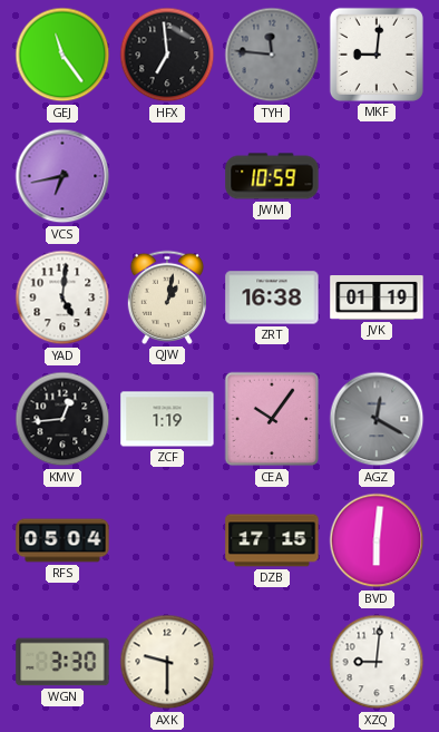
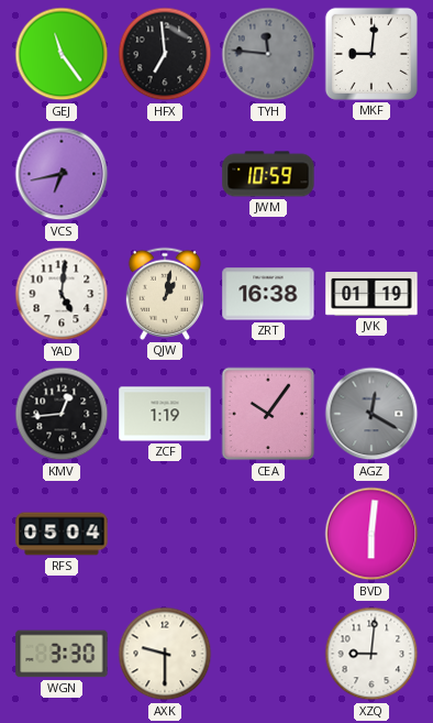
DZB: 17:15 -> none
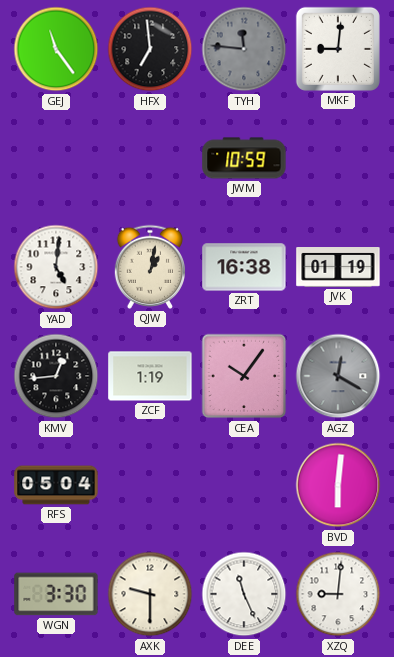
VCS: 6:43 -> none
DEE: none -> 11:26
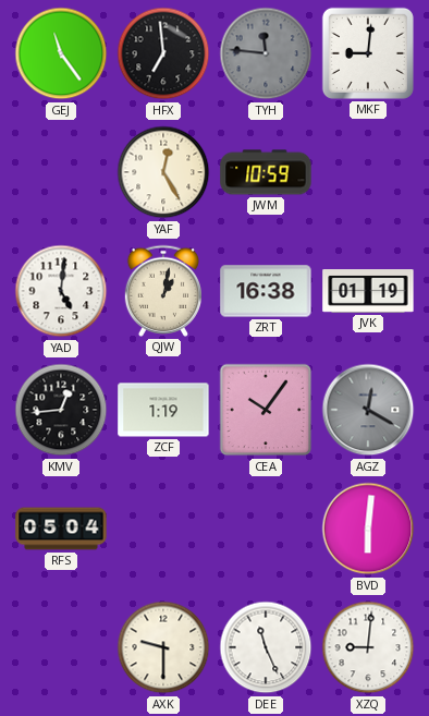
YAF: none -> 12:25
WGN: 3:30 -> none
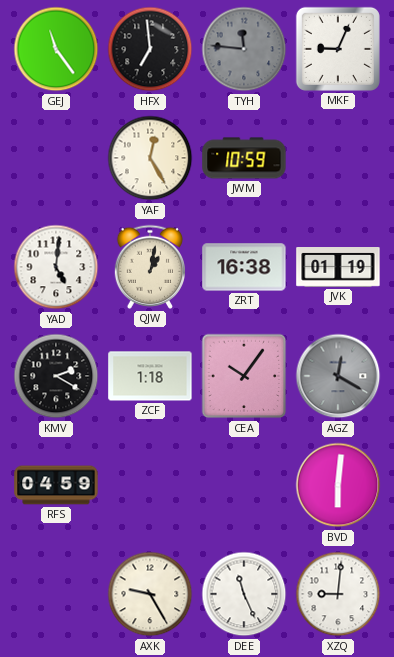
MKF: 9:01 -> 9:04
KMV: 12:44 -> 2:20
ZCF: 1:19 -> 1:18
RFS: 05:04 -> 04:59
AXK: 9:30 -> 9:25
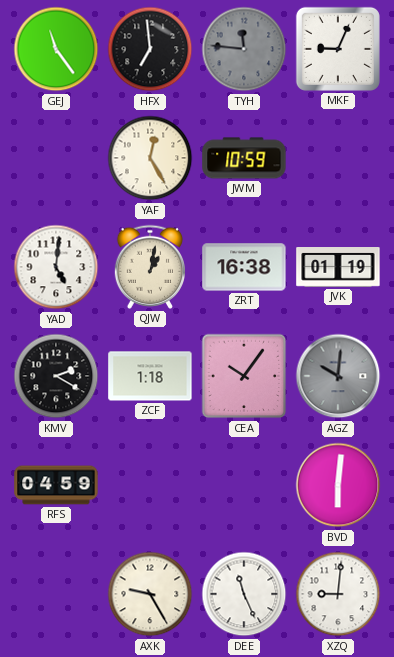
AGZ: 12:20 -> 10:01
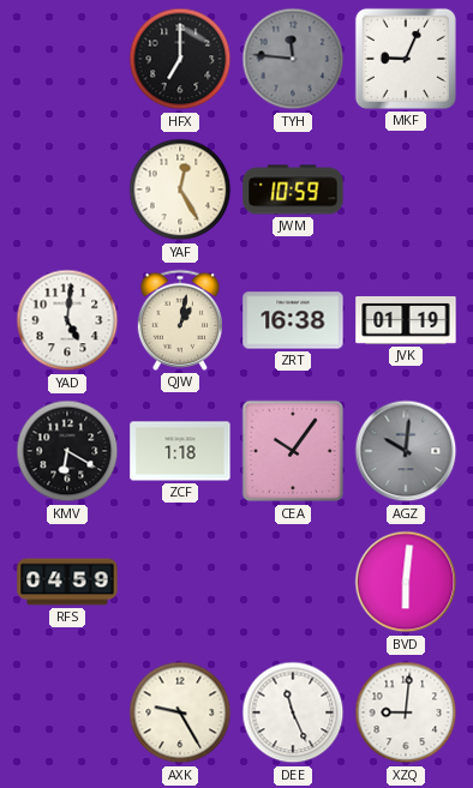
GEJ: 11:24 -> none
HFX: 6:59 -> 7:00
KMV: 2:20 -> 6:20
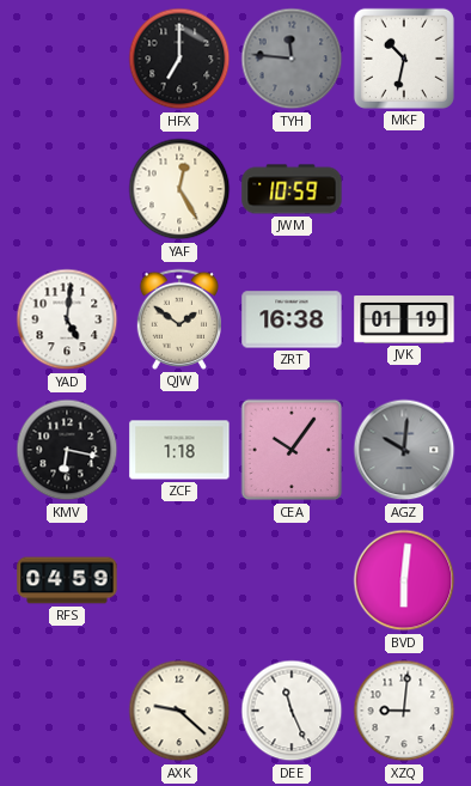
MKF: 9:04 -> 10:32
QJW: 1:02 -> 1:51
KMV: 6:20 -> 6:17
AXK: 9:25 -> 9:22
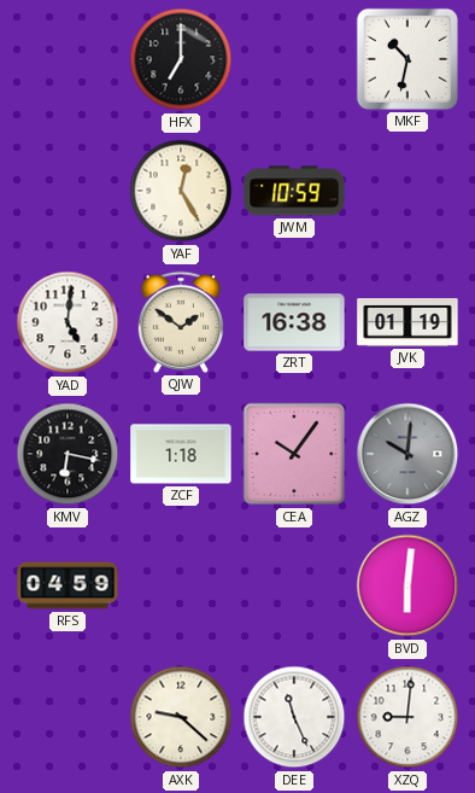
TYH: 11:46 -> none
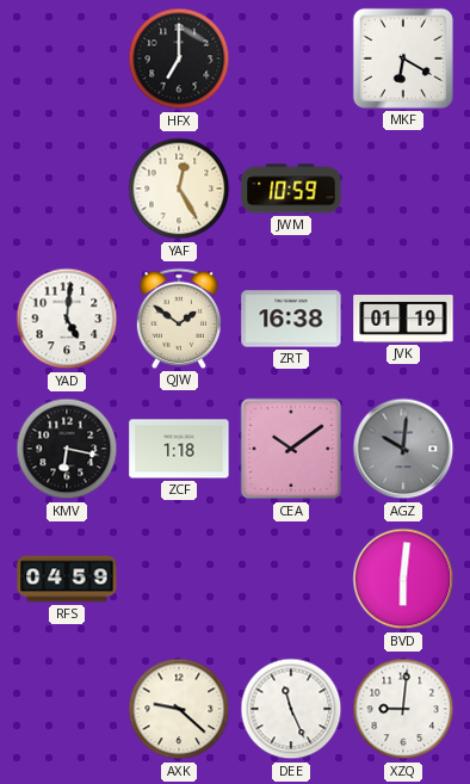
MKF: 10:32 -> 6:20
CEA: 10:06 -> 10:09
